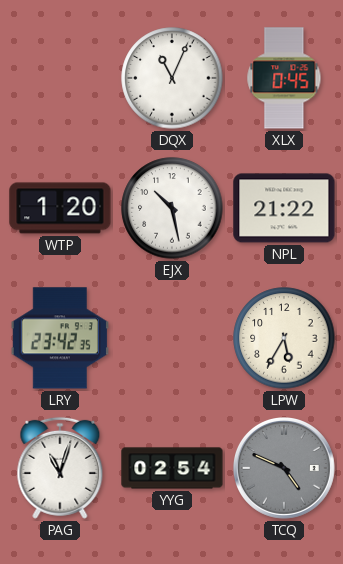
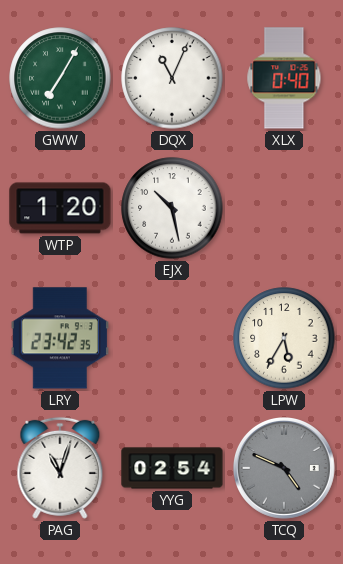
GWW: none -> 7:05
XLX: 0:45 -> 0:40
NPL: 21:22 -> none
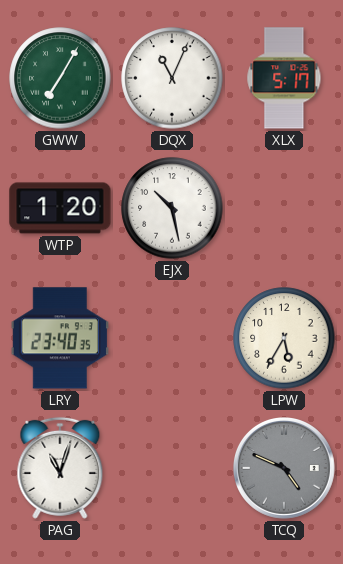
XLX: 0:40 -> 5:17
LRY: 23:42 -> 23:40
YYG: 02:54 -> none
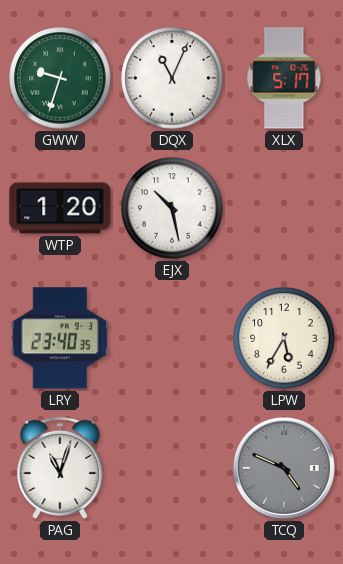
GWW: 7:05 -> 9:33
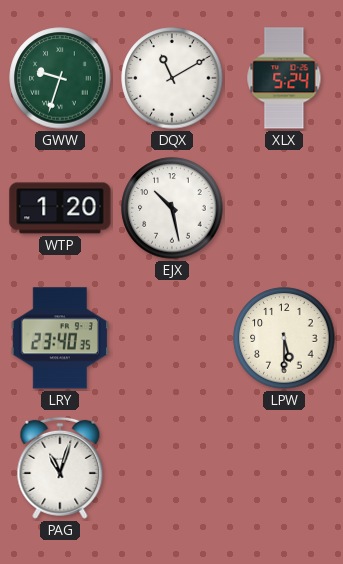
DQX: 11:04 -> 11:10
XLX: 5:17 -> 5:24
LPW: 5:35 -> 5:30
TCQ: 4:49 -> none
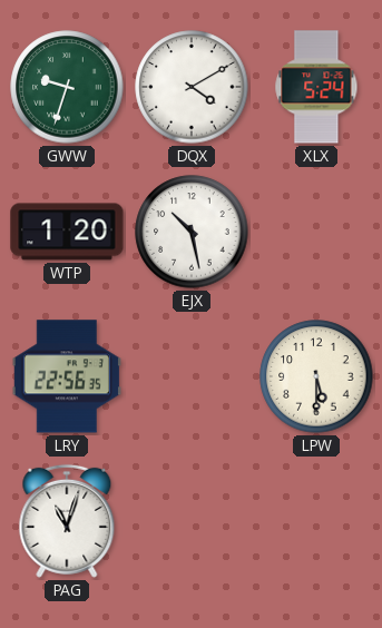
DQX: 11:10 -> 4:10
LRY: 23:40 -> 22:56
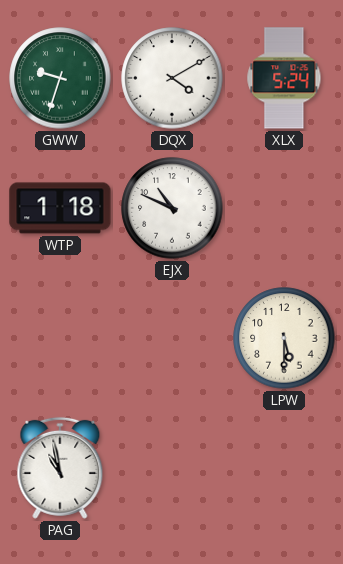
WTP: 1:20 -> 1:18
EJX: 10:28 -> 10:49
LRY: 22:56 -> none
PAG: 11:03 -> 10:58
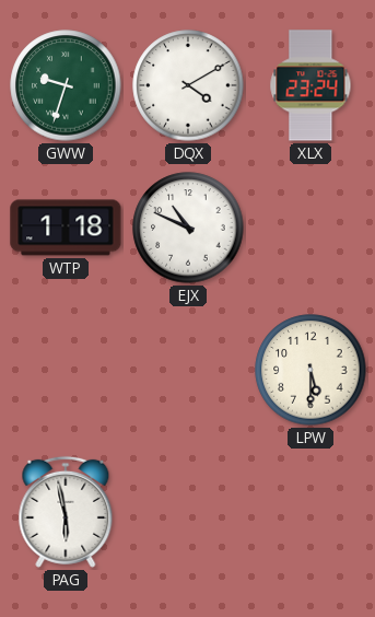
XLX: 5:24 -> 23:24
PAG: 10:58 -> 5:58
